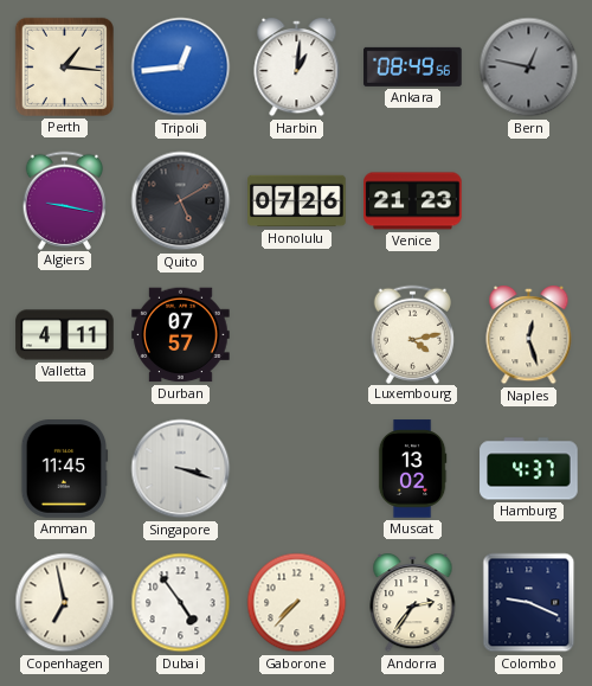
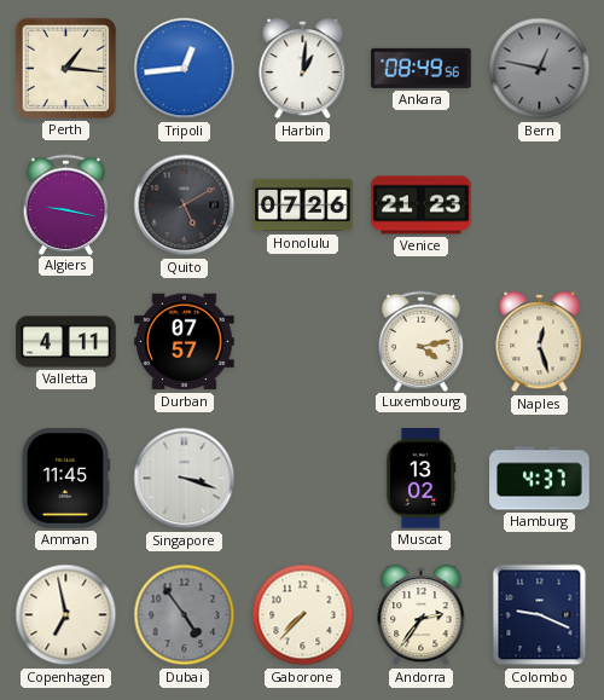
Dubai dial: white -> grey
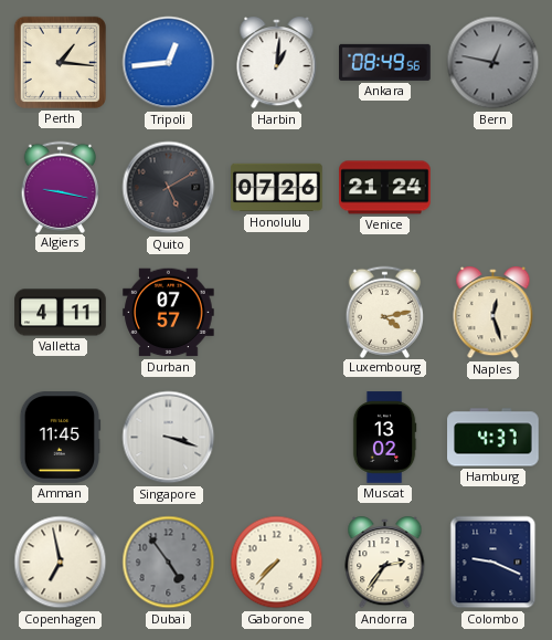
Venice: 21:23 -> 21:24
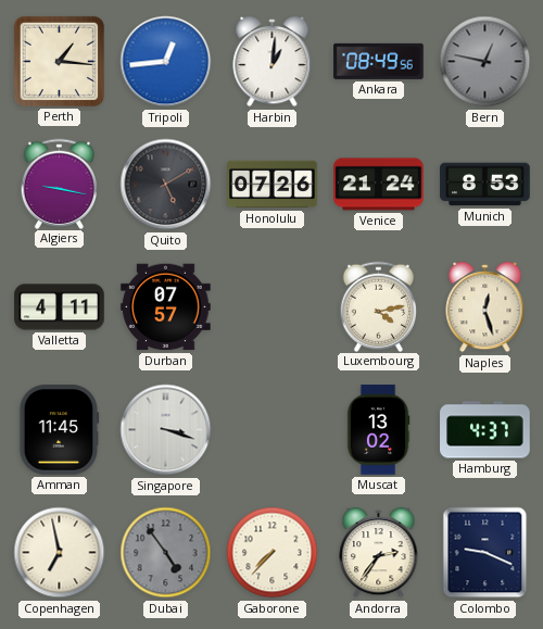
Munich: none -> 8:53
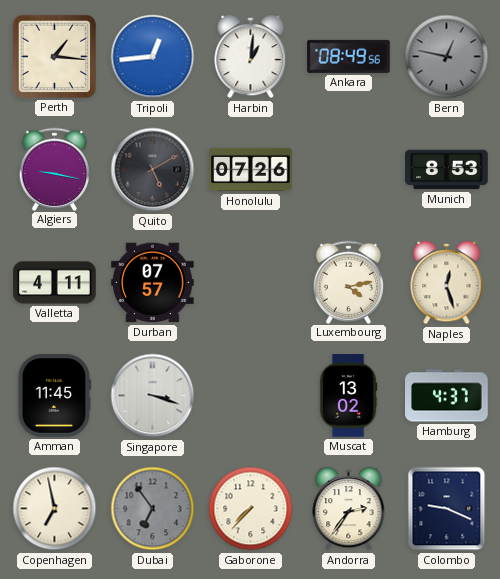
Venice: 21:24 -> none
Dubai: 4:54 -> 6:54
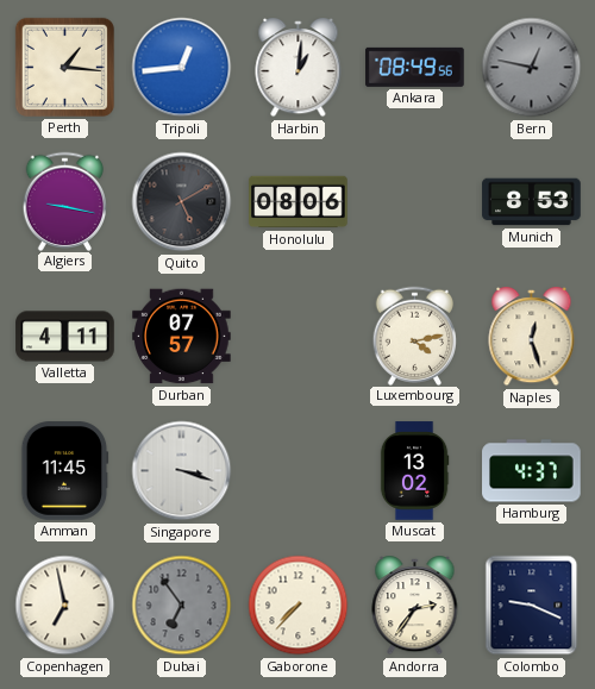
Honolulu: 07:26 -> 08:06
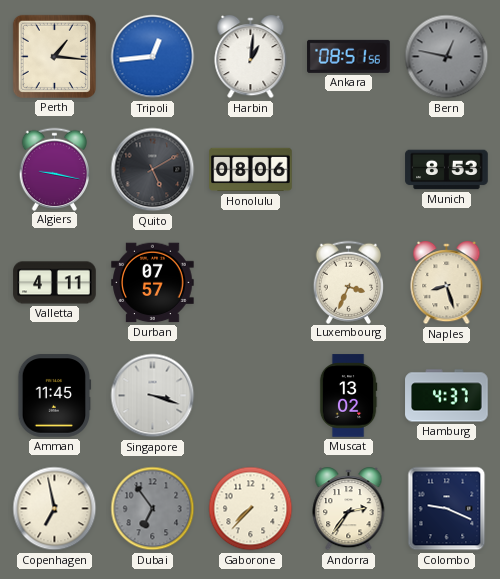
Ankara: 08:49 -> 08:51
Luxembourg: 4:13 -> 3:34
Naples: 12:27 -> 8:27
